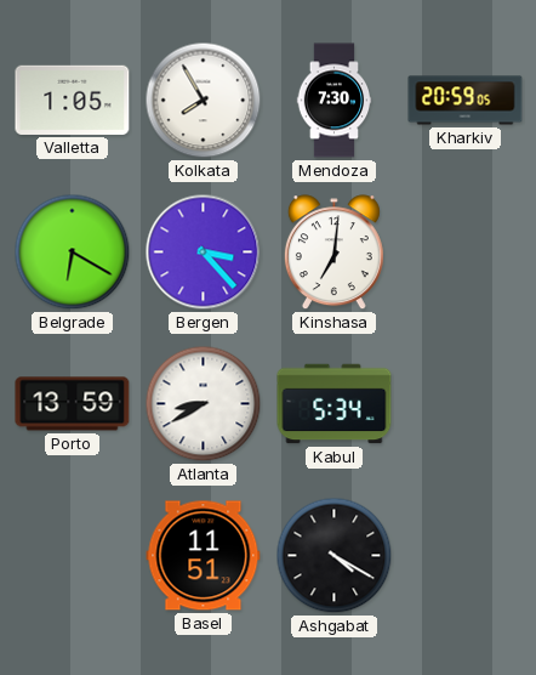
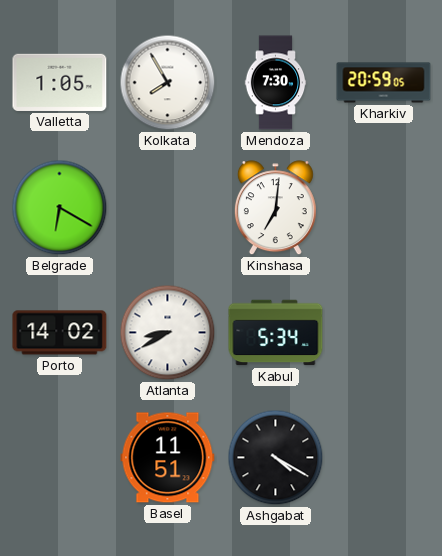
Bergen: 3:23 -> none
Porto: 13:59 -> 14:02
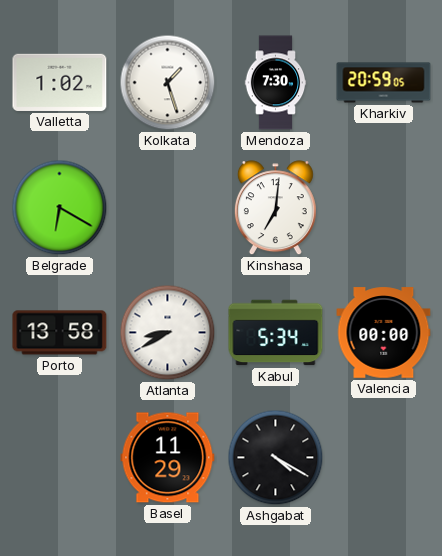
Valletta: 1:05 -> 1:02
Kolkata: 7:55 -> 1:27
Porto: 14:02 -> 13:58
Valencia: none -> 00:00
Basel: 11:51 -> 11:29
